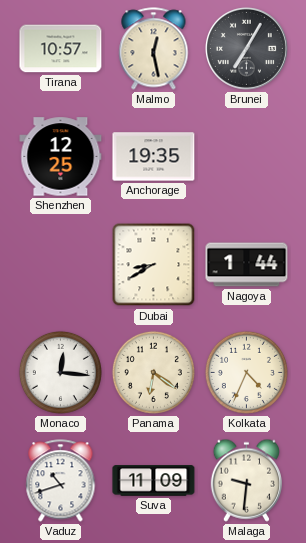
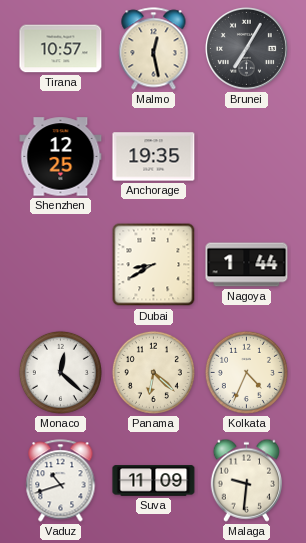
Monaco: 12:16 -> 12:22
Panama: 6:21 -> 6:22
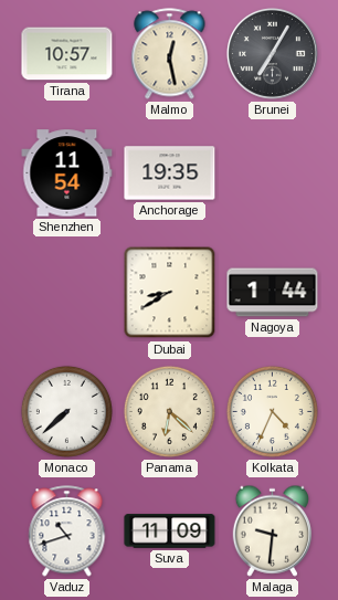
Shenzhen: 12:25 -> 11:54
Monaco: 12:22 -> 7:38
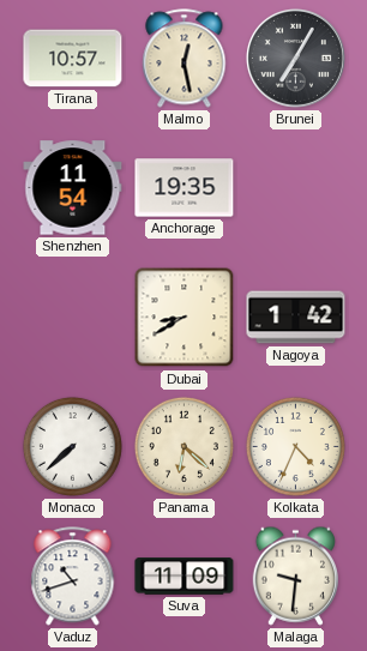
Nagoya: 1:44 -> 1:42
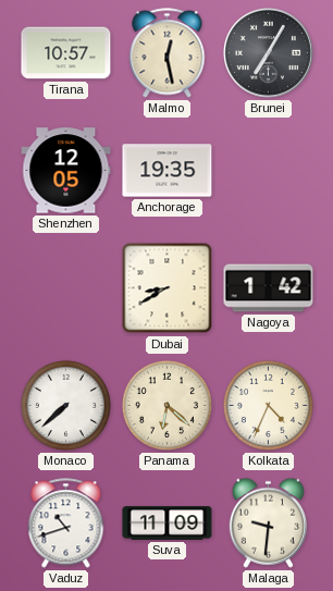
Shenzhen: 11:54 -> 12:05
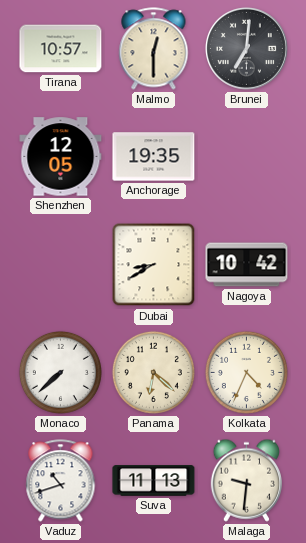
Malmo: 12:28 -> 12:30
Brunei: 7:05 -> 7:01
Nagoya: 1:42 -> 10:42
Suva: 11:09 -> 11:13
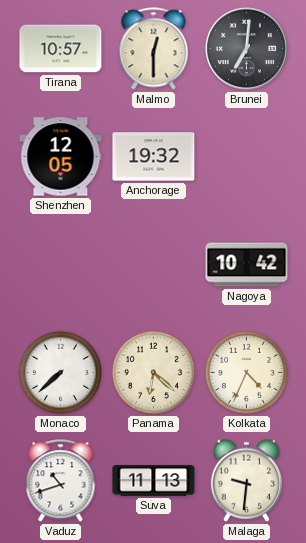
Anchorage: 19:35 -> 19:32
Dubai: 8:40 -> none
